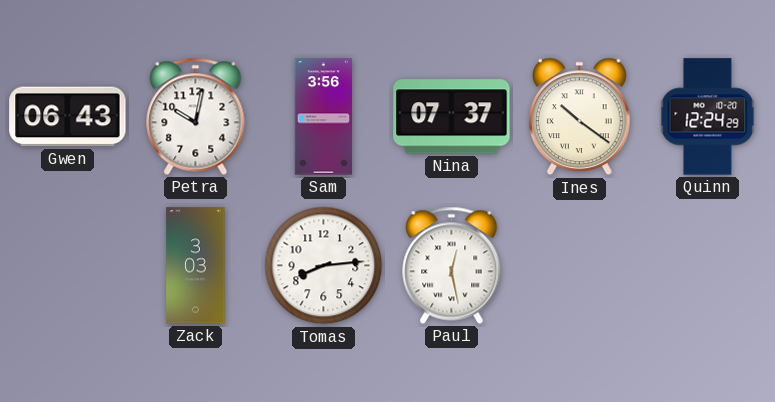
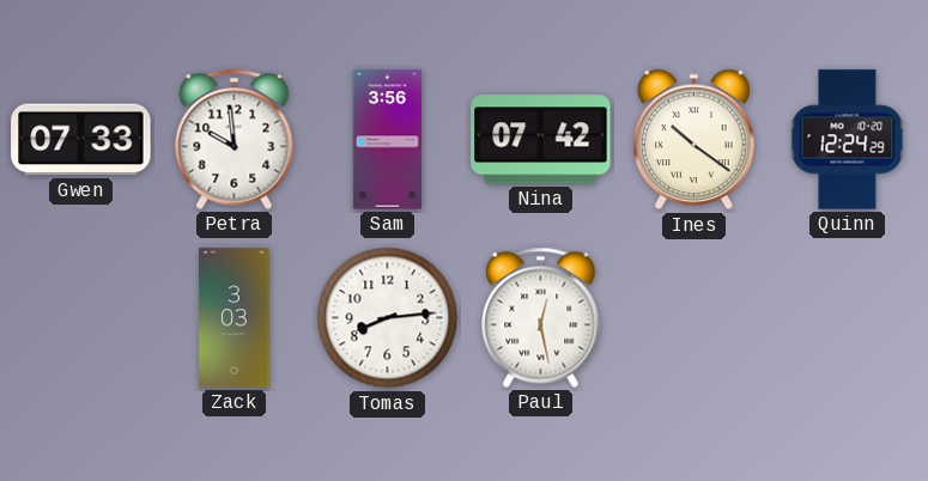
Gwen: 06:43 -> 07:33
Petra: 10:02 -> 9:59
Nina: 07:37 -> 07:42
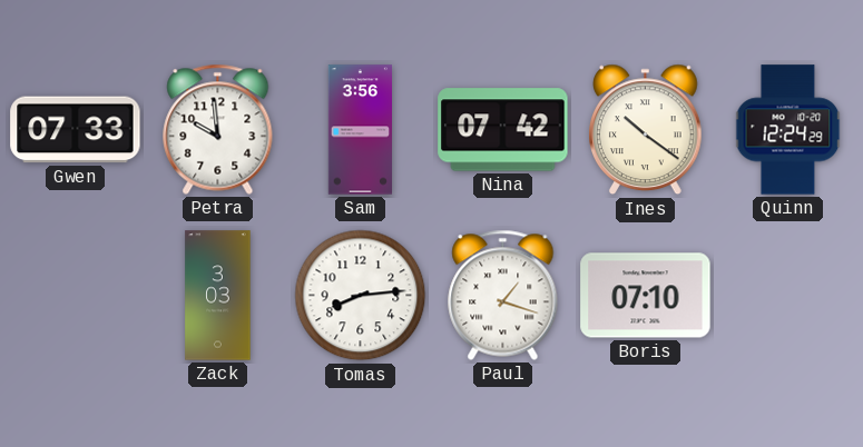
Paul: 12:28 -> 1:18
Boris: none -> 07:10
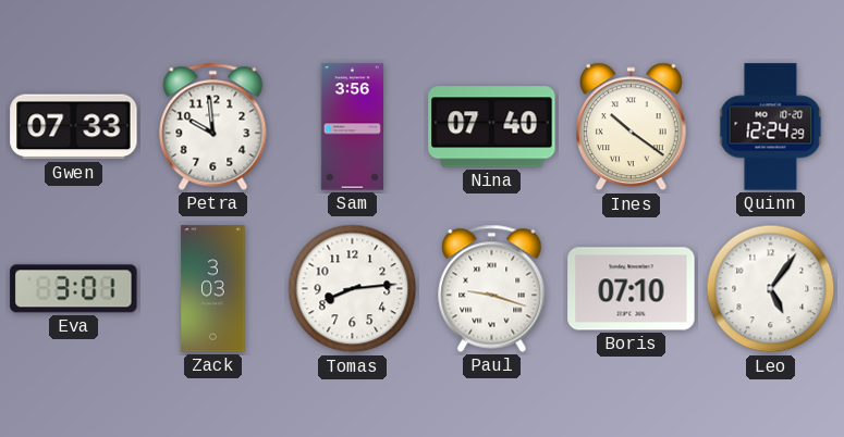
Nina: 07:42 -> 07:40
Eva: none -> 3:01
Paul: 1:18 -> 9:18
Leo: none -> 5:06
